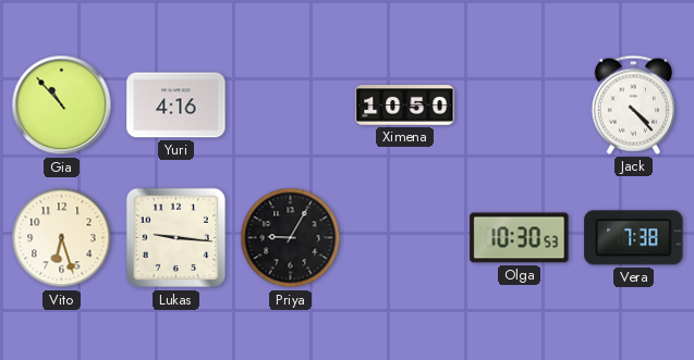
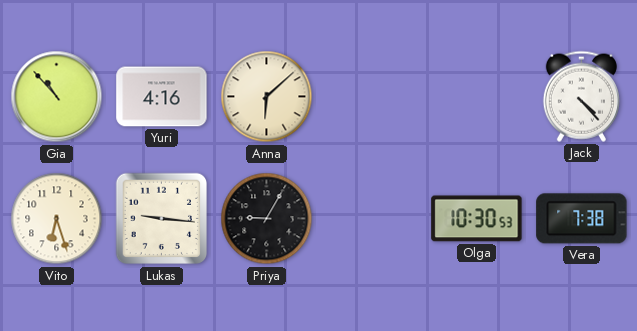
Anna: none -> 6:08
Ximena: 10:50 -> none
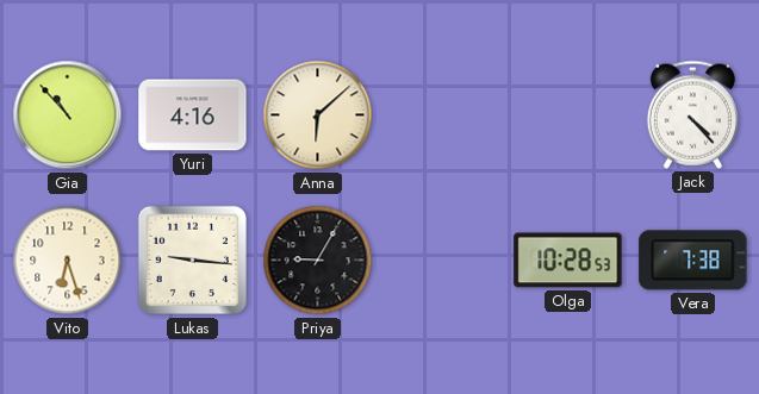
Olga: 10:30 -> 10:28
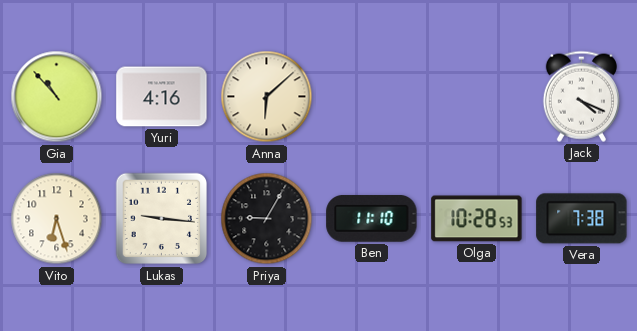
Jack: 4:23 -> 4:19
Ben: none -> 11:10
